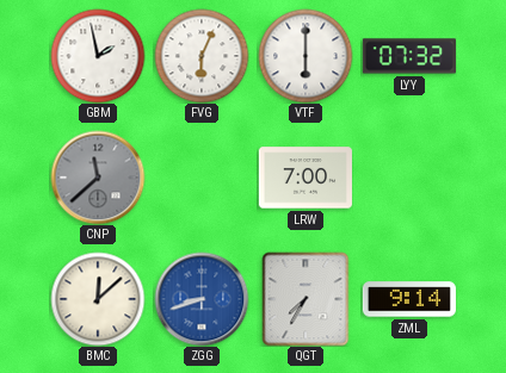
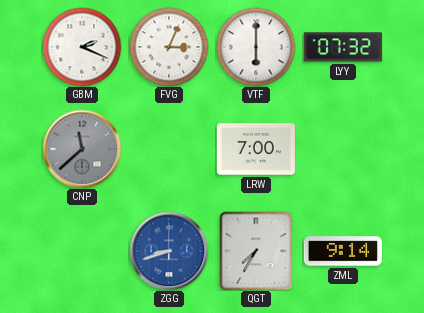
GBM: 1:58 -> 2:19
FVG: 6:04 -> 3:04
BMC: 12:08 -> none
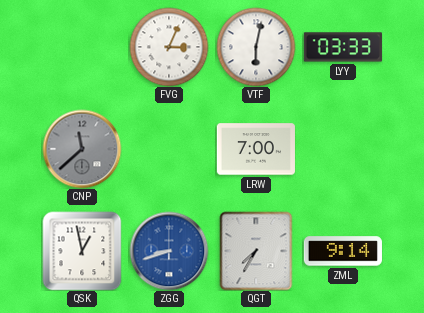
GBM: 2:19 -> none
VTF: 6:00 -> 6:02
LYY: 07:32 -> 03:33
QSK: none -> 12:58
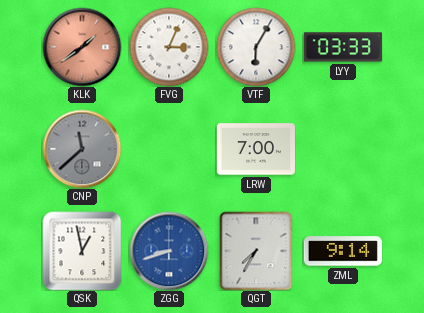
KLK: none -> 1:39
VTF: 6:02 -> 6:05
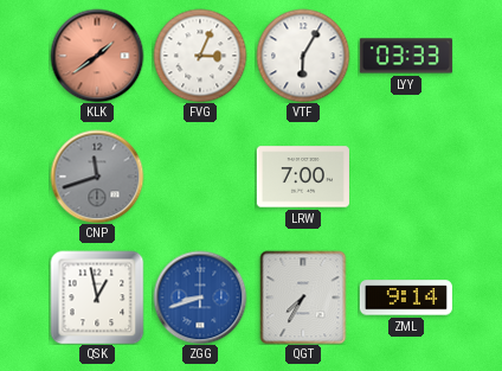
CNP: 11:38 -> 11:42
